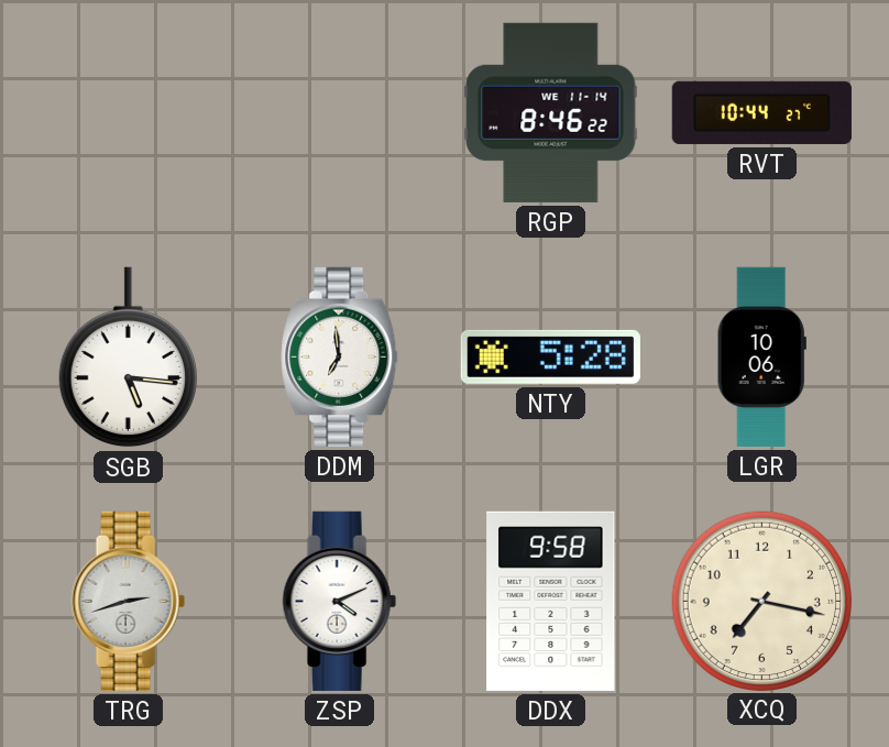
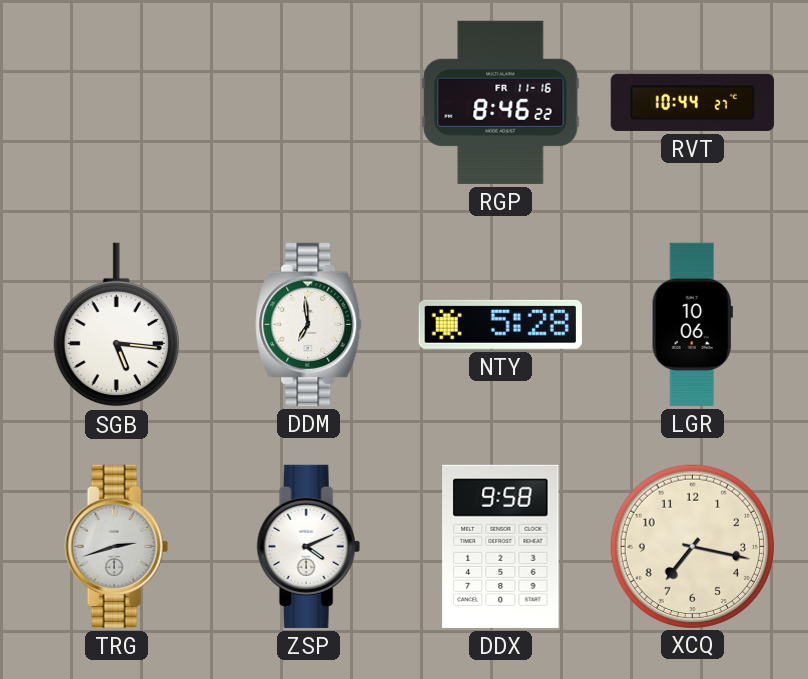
RGP date: WE 11-14 -> FR 11-16
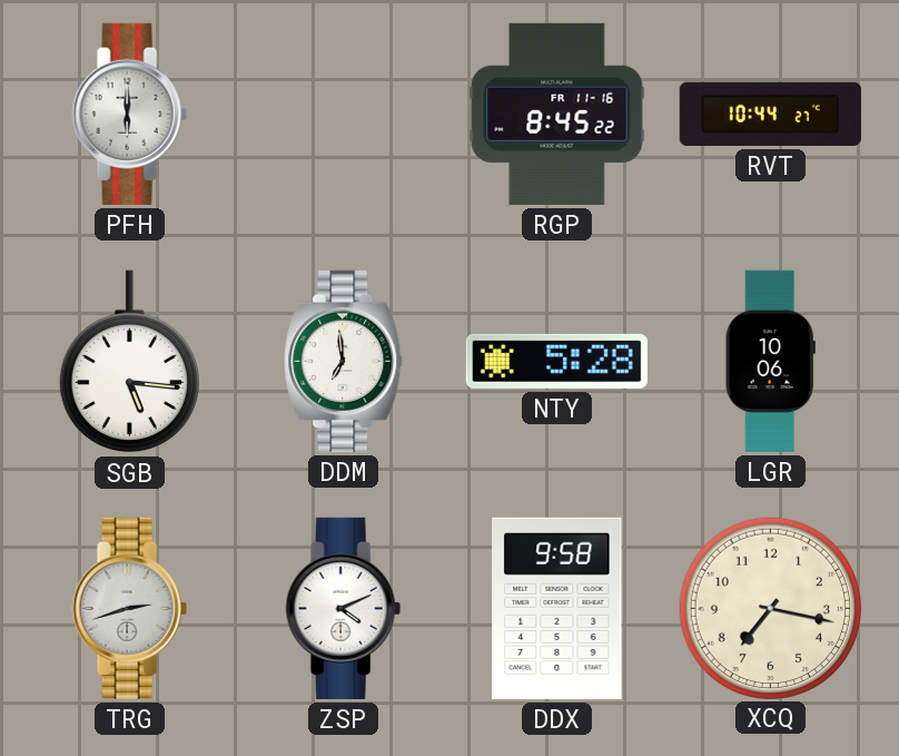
PFH: none -> 6:00
RGP: 8:46 -> 8:45
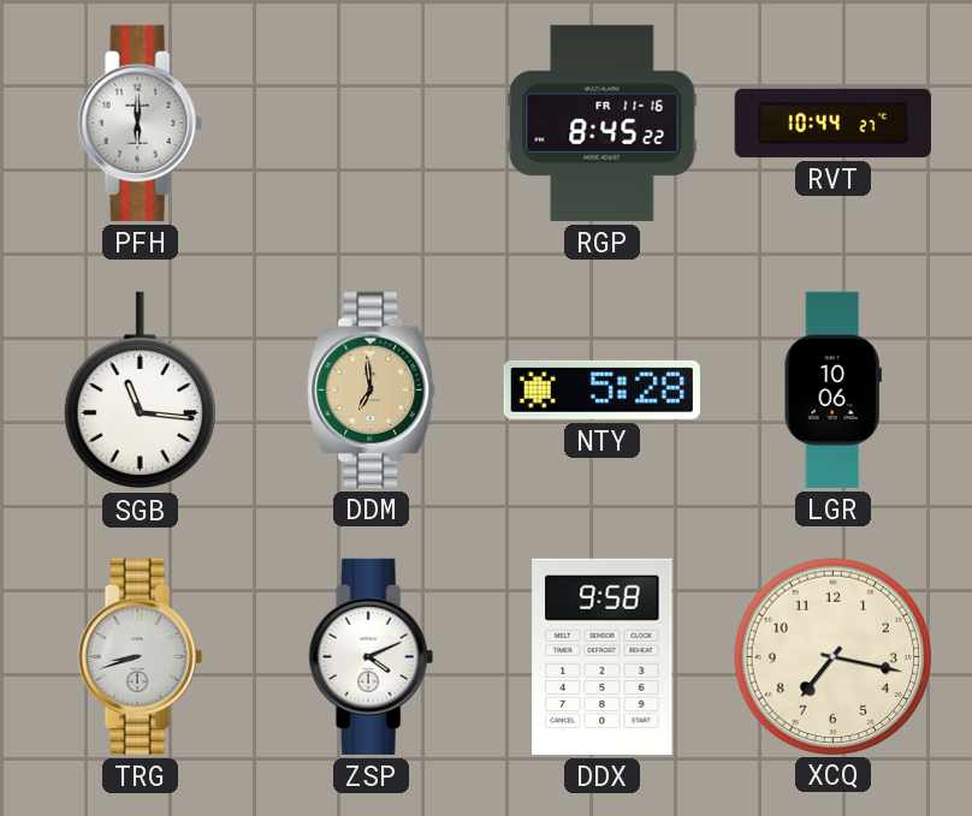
SGB: 5:16 -> 11:16
DDM dial: white -> champagne
TRG: 2:42 -> 8:42
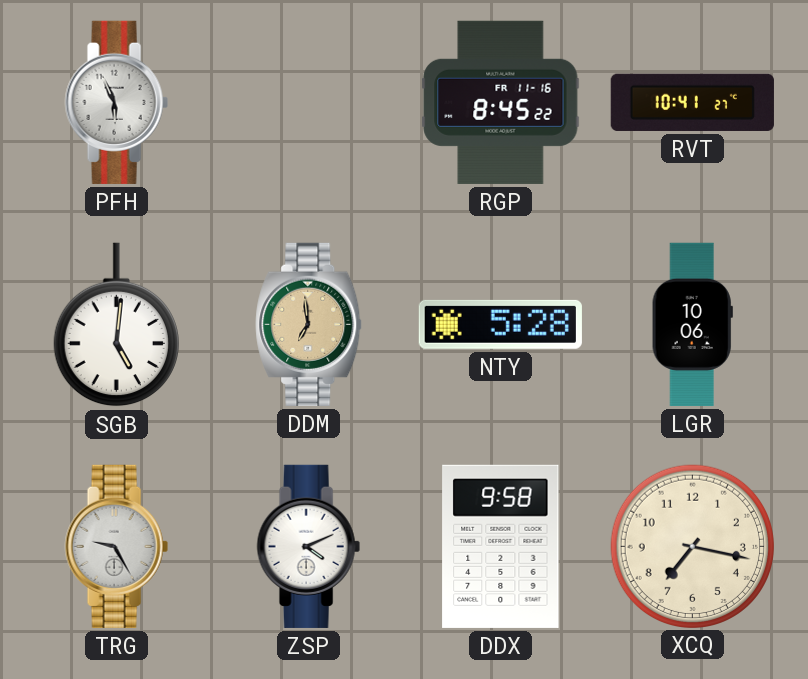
PFH: 6:00 -> 5:56
RVT: 10:44 -> 10:41
SGB: 11:16 -> 5:01
TRG: 8:42 -> 9:25
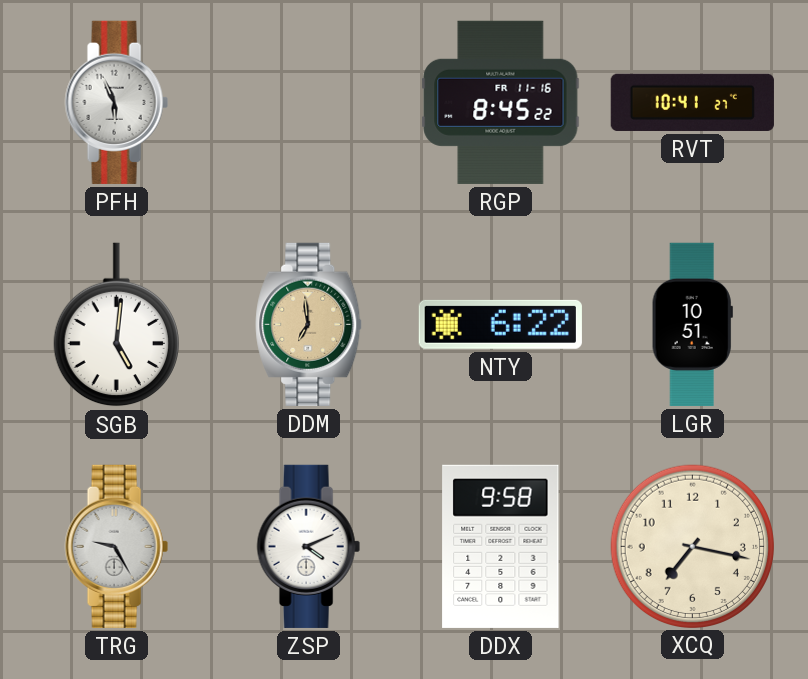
NTY: 5:28 -> 6:22
LGR: 10:06 -> 10:51
